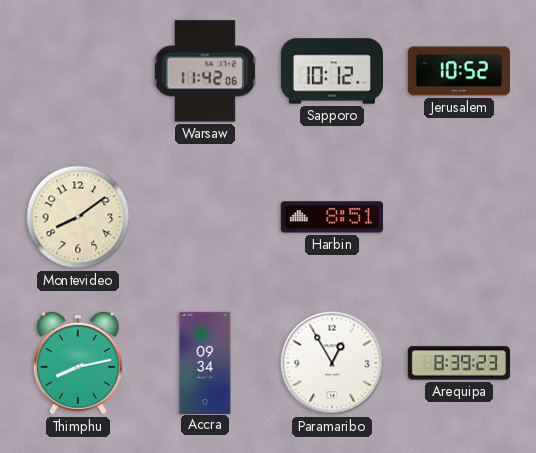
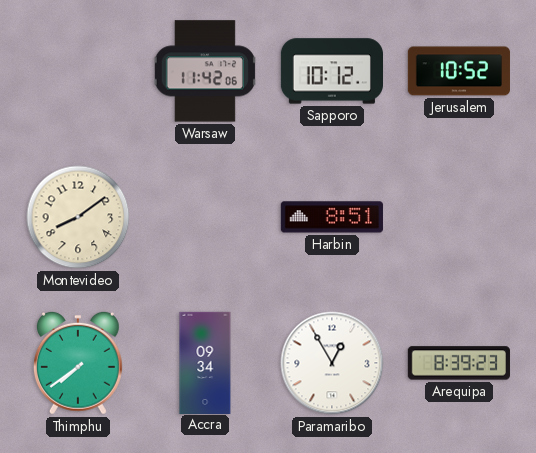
Thimphu: 8:13 -> 7:39
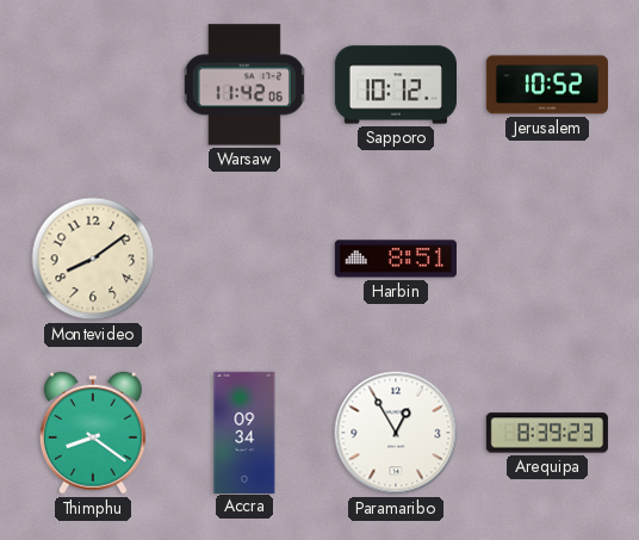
Thimphu: 7:39 -> 8:21
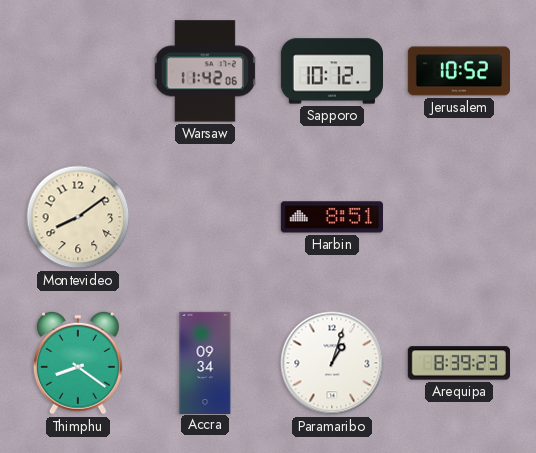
Paramaribo: 12:55 -> 1:03
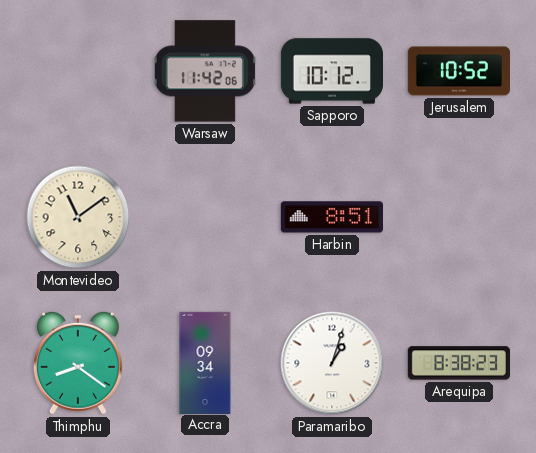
Montevideo: 8:09 -> 11:09
Arequipa: 8:39 -> 8:38
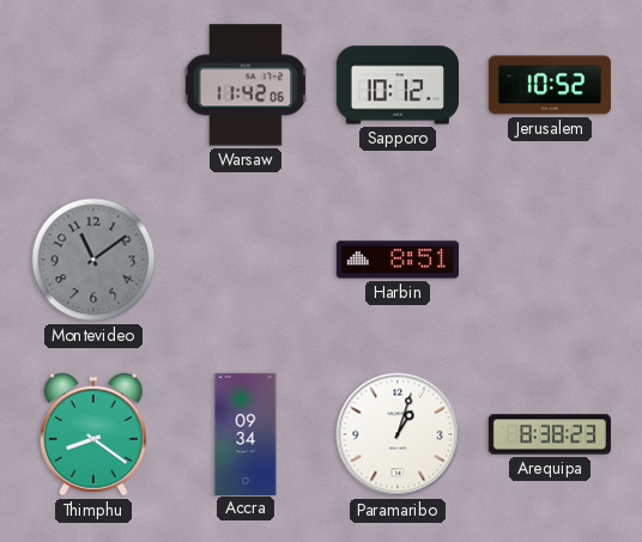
Montevideo dial: cream -> grey
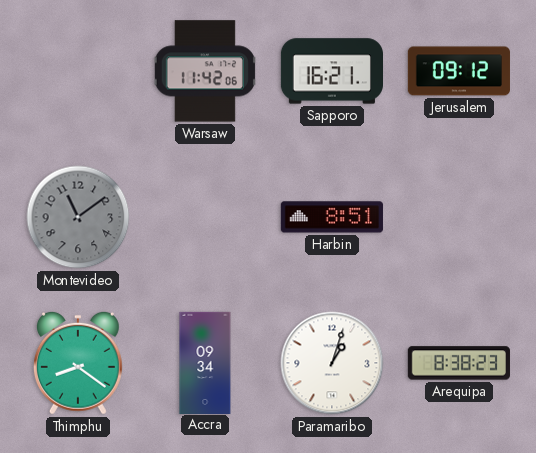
Sapporo: 10:12 -> 16:21
Jerusalem: 10:52 -> 09:12
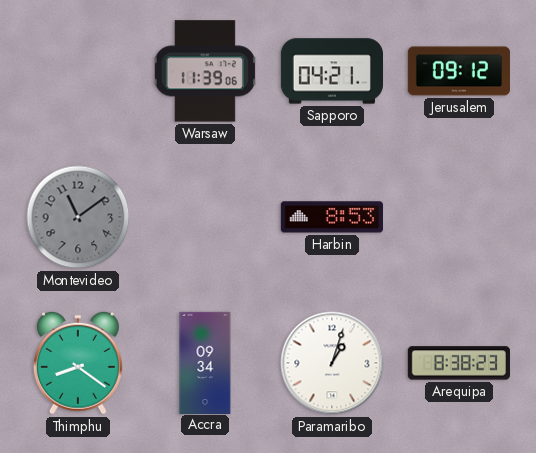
Warsaw: 11:42 -> 11:39
Sapporo: 16:21 -> 04:21
Harbin: 8:51 -> 8:53
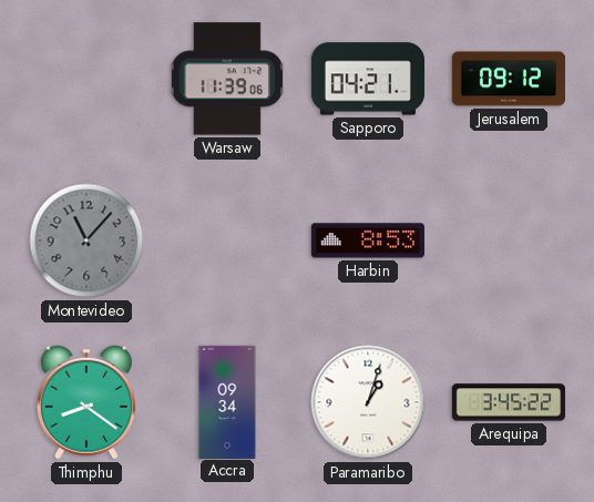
Montevideo: 11:09 -> 11:07
Arequipa: 8:38 -> 3:45
